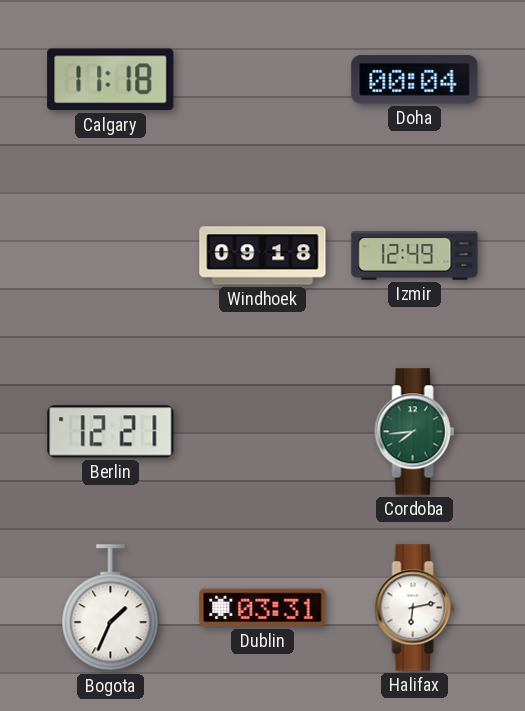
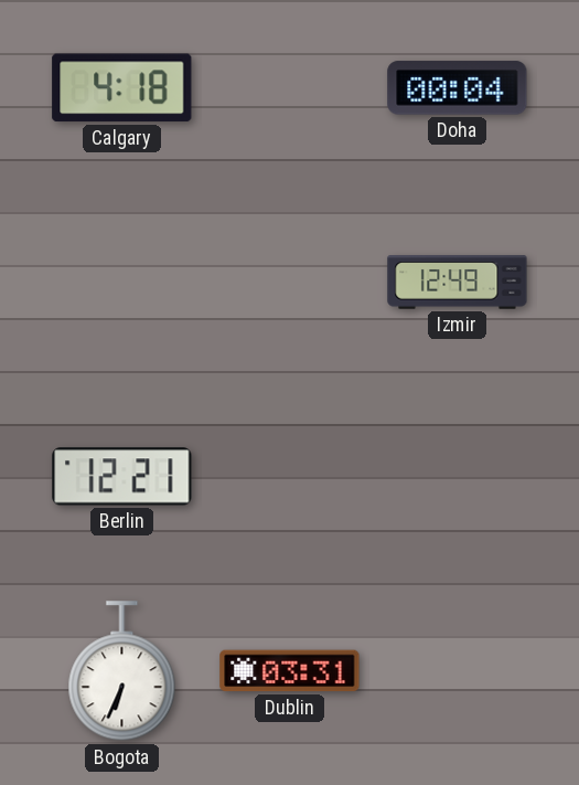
Calgary: 11:18 -> 4:18
Windhoek: 09:18 -> none
Cordoba: 7:44 -> none
Bogota: 1:34 -> 6:34
Halifax: 6:13 -> none
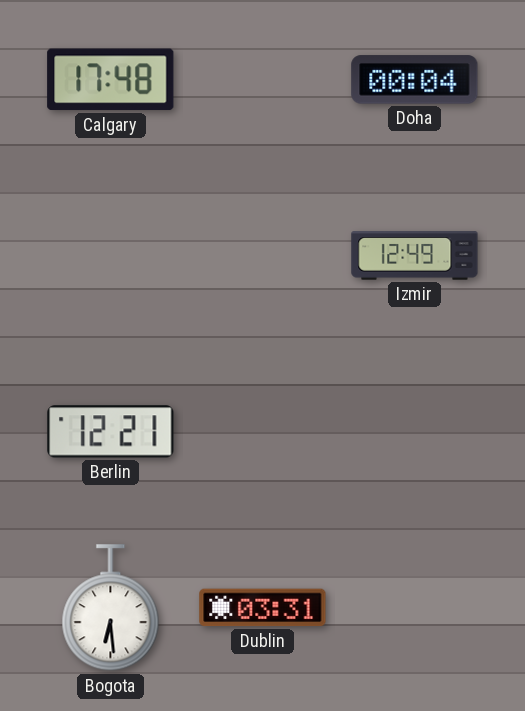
Calgary: 4:18 -> 17:48
Bogota: 6:34 -> 6:29
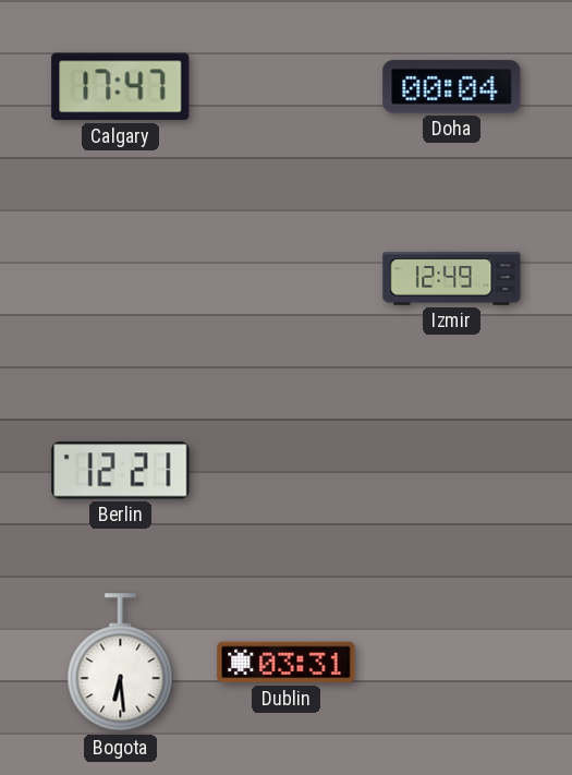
Calgary: 17:48 -> 17:47
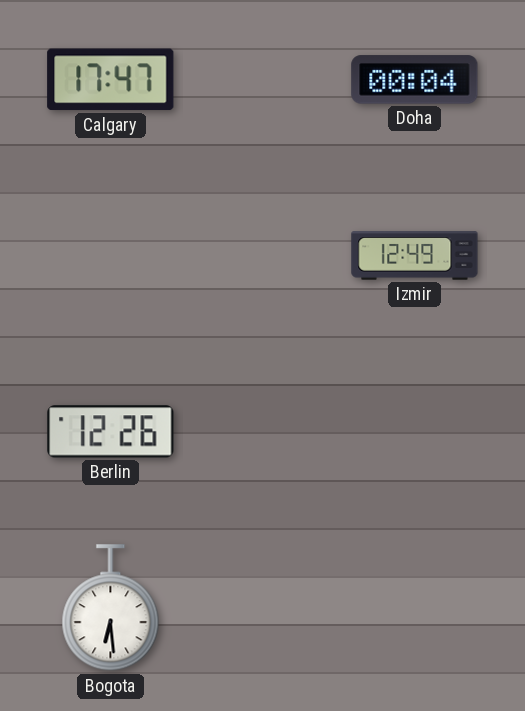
Berlin: 12:21 -> 12:26
Dublin: 03:31 -> none
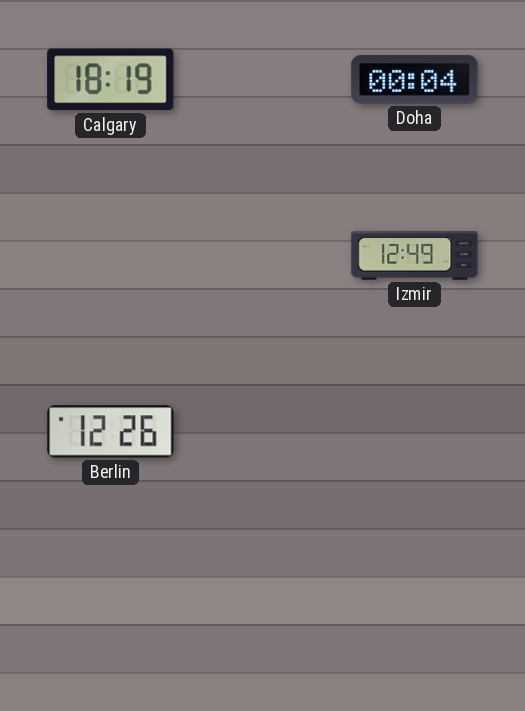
Calgary: 17:47 -> 18:19
Bogota: 6:29 -> none
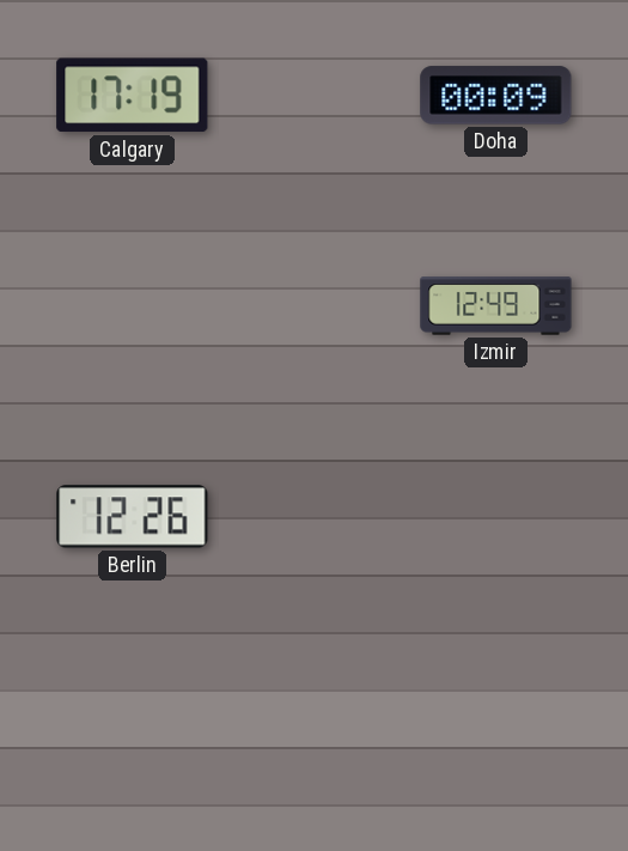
Calgary: 18:19 -> 17:19
Doha: 00:04 -> 00:09
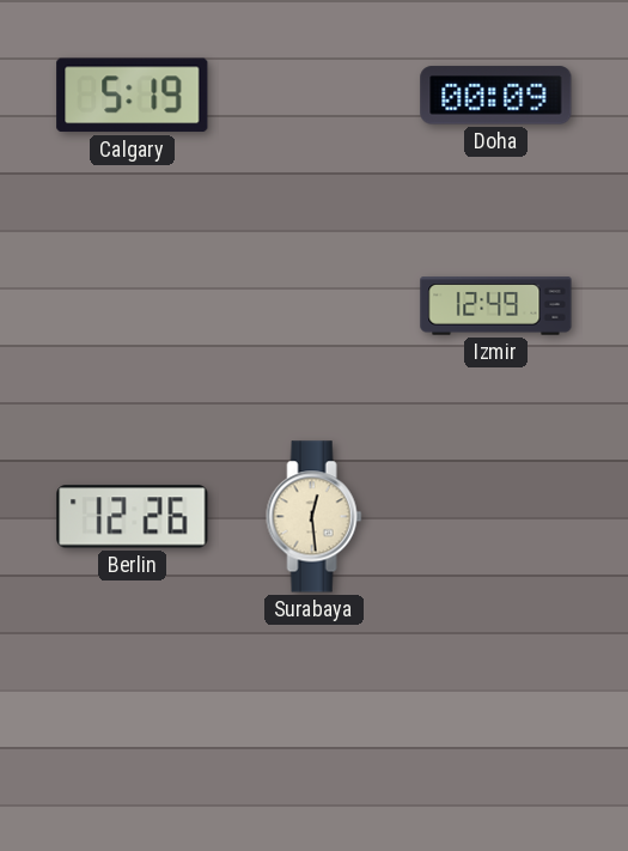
Calgary: 17:19 -> 5:19
Surabaya: none -> 12:29
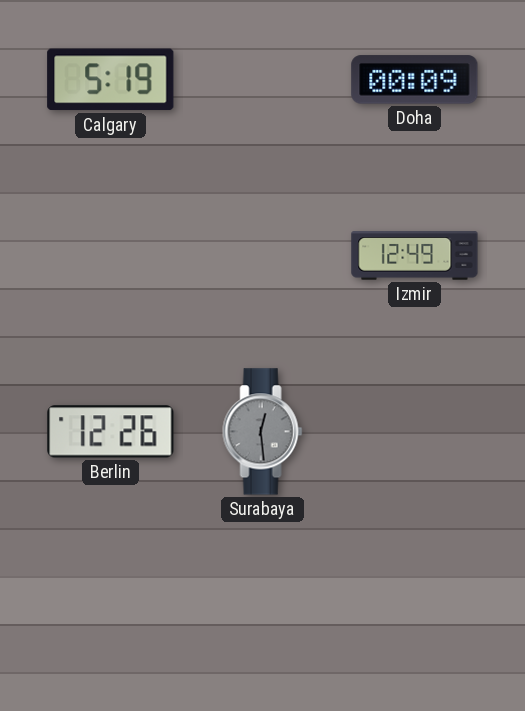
Surabaya dial: cream -> grey
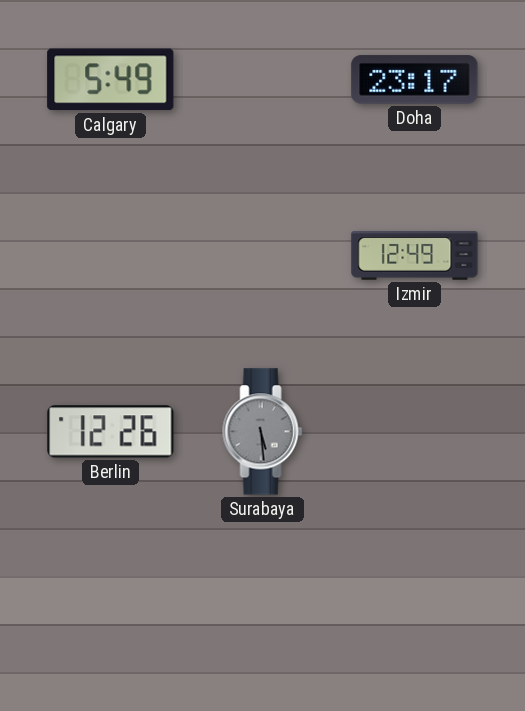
Calgary: 5:19 -> 5:49
Doha: 00:09 -> 23:17
Surabaya: 12:29 -> 5:29
